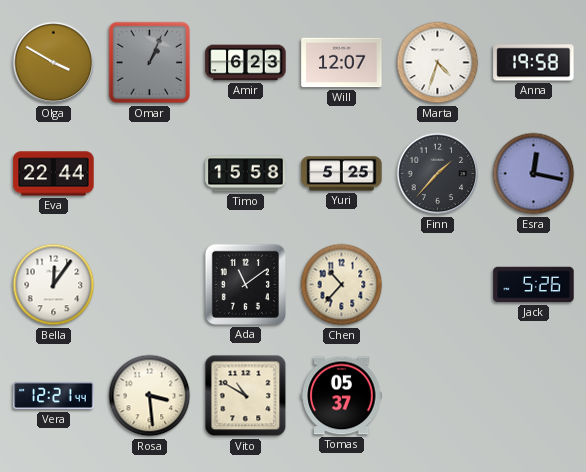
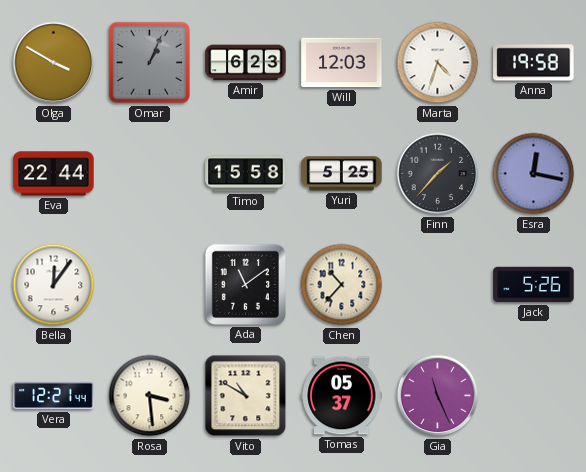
Will: 12:07 -> 12:03
Gia: none -> 11:26
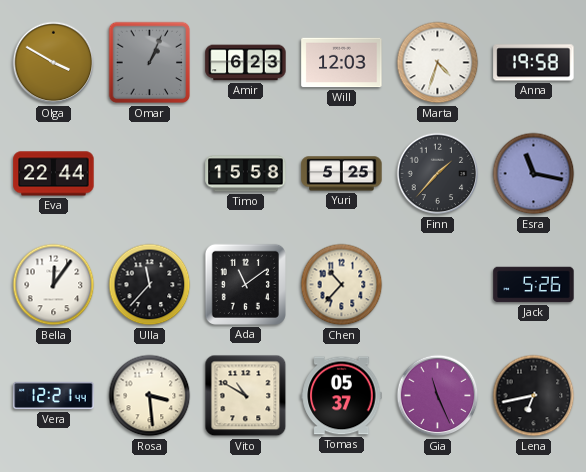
Esra: 12:17 -> 11:17
Ulla: none -> 11:37
Lena: none -> 6:43
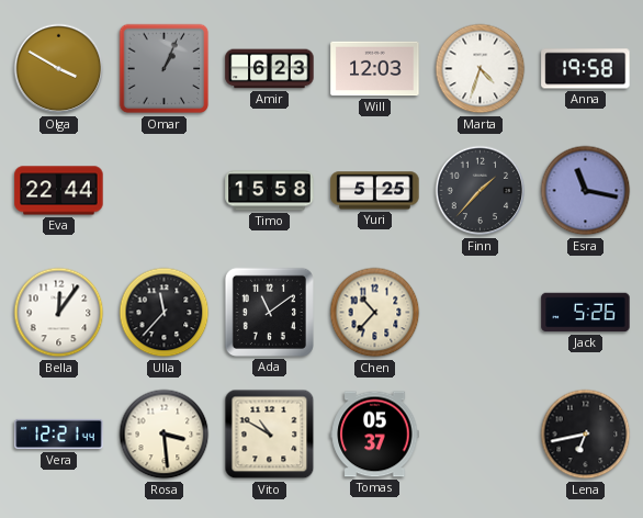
Gia: 11:26 -> none
